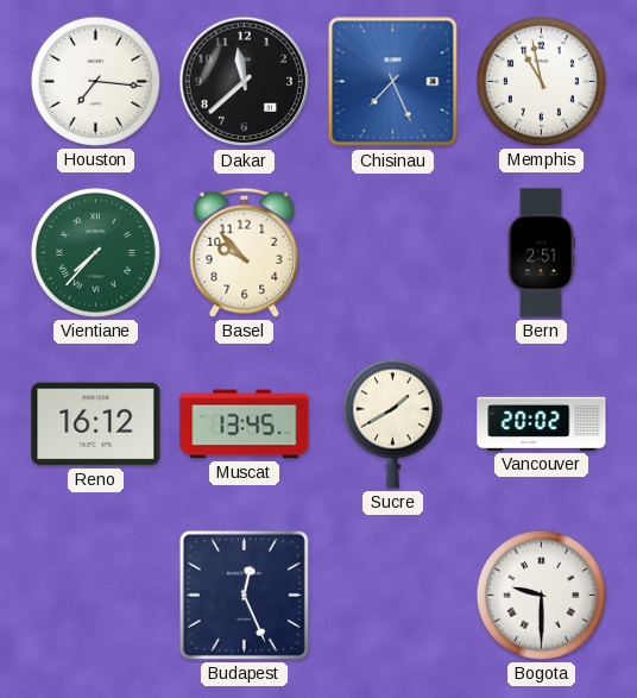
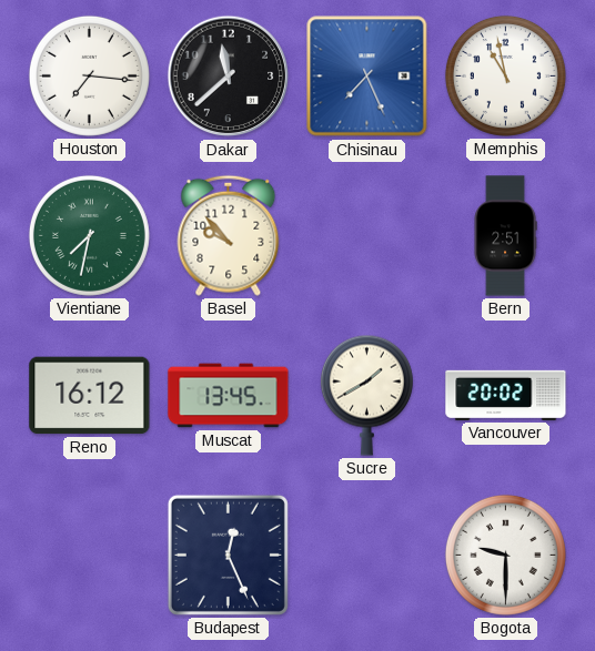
Vientiane: 7:37 -> 7:32
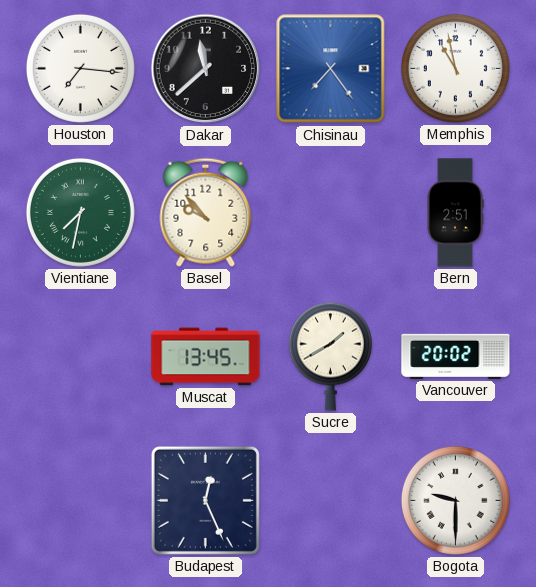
Chisinau: 7:26 -> 7:24
Reno: 16:12 -> none
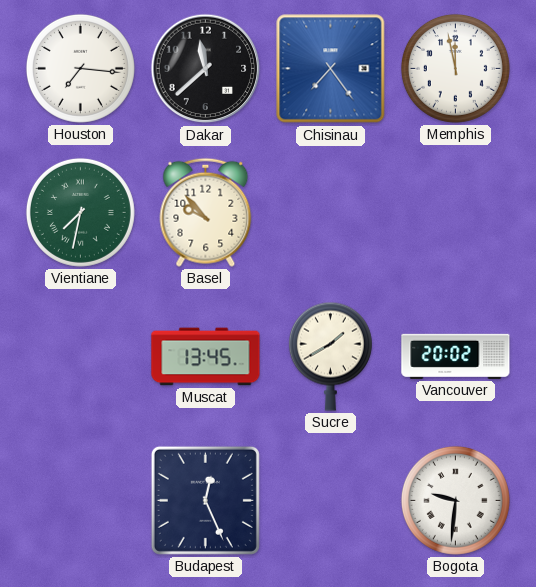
Memphis: 10:58 -> 11:58
Bern: 2:51 -> none
Bogota: 9:30 -> 9:31
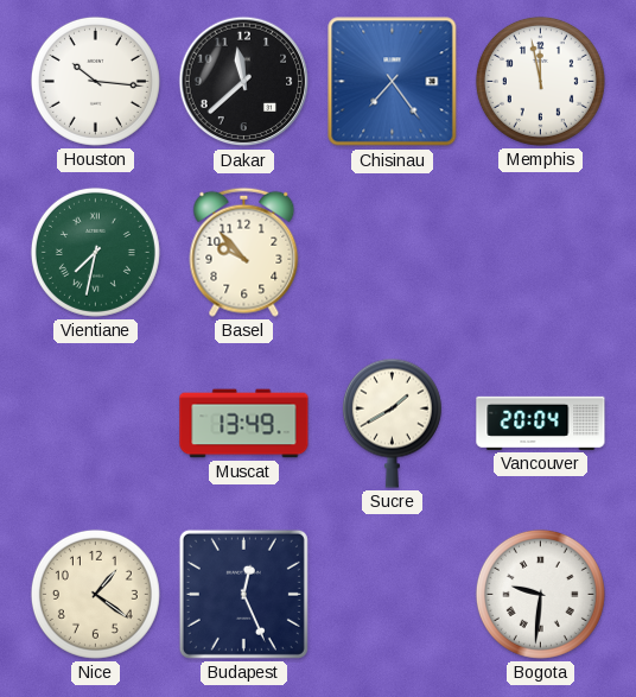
Houston: 7:16 -> 10:16
Muscat: 13:45 -> 13:49
Vancouver: 20:02 -> 20:04
Nice: none -> 1:21
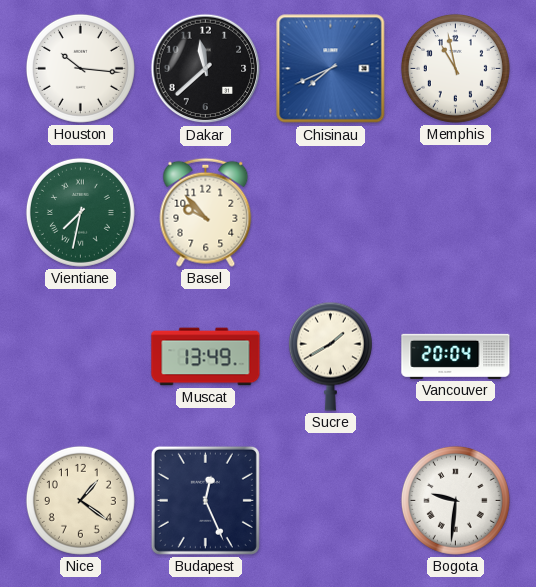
Chisinau: 7:24 -> 7:41
Memphis: 11:58 -> 10:58
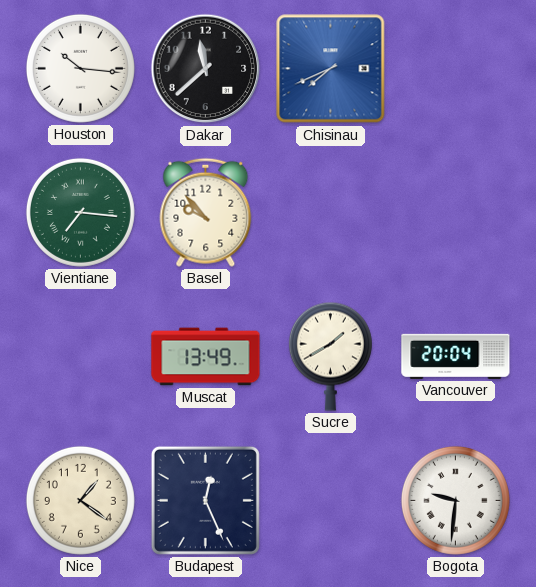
Memphis: 10:58 -> none
Vientiane: 7:32 -> 7:16
